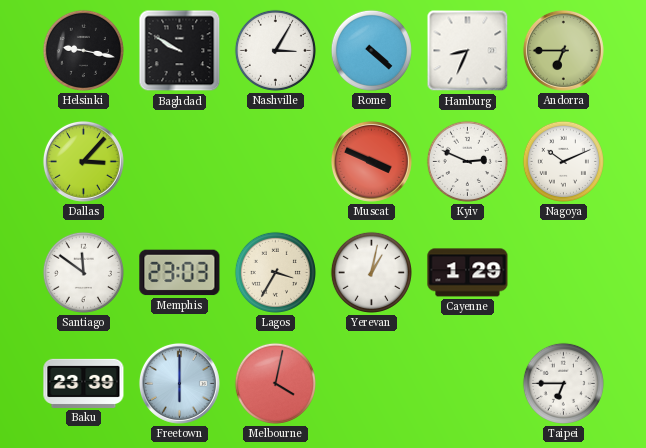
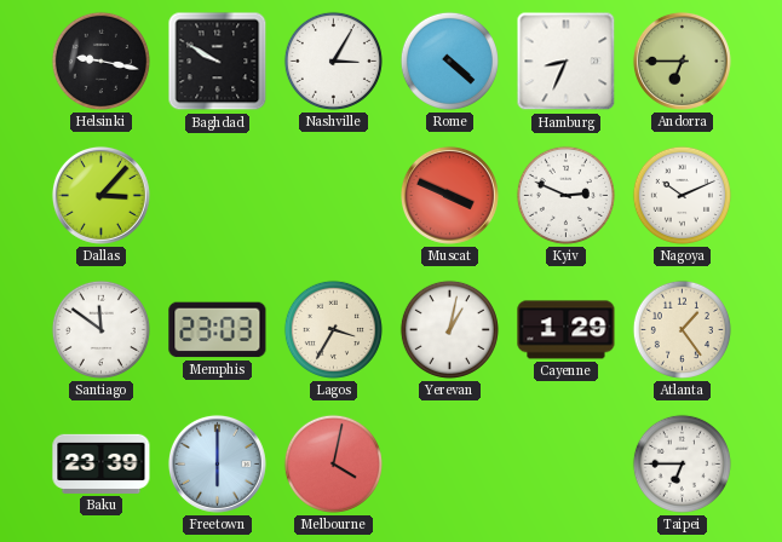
Atlanta: none -> 1:24
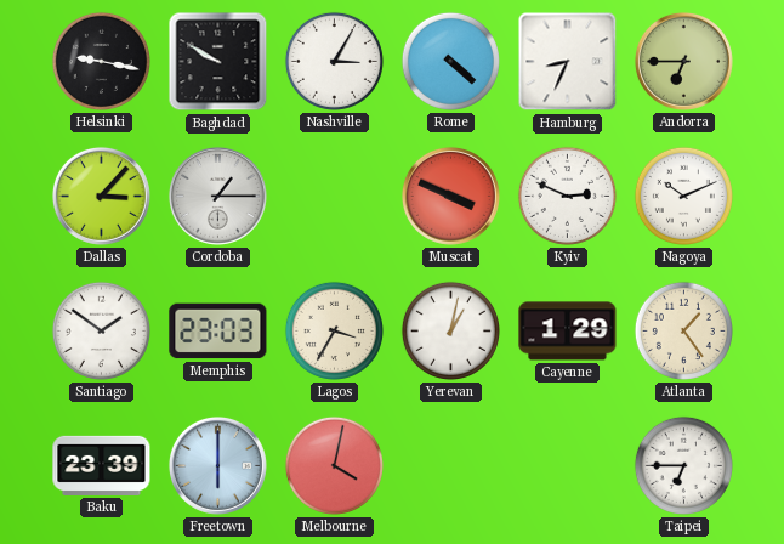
Cordoba: none -> 1:15
Santiago: 11:51 -> 1:51
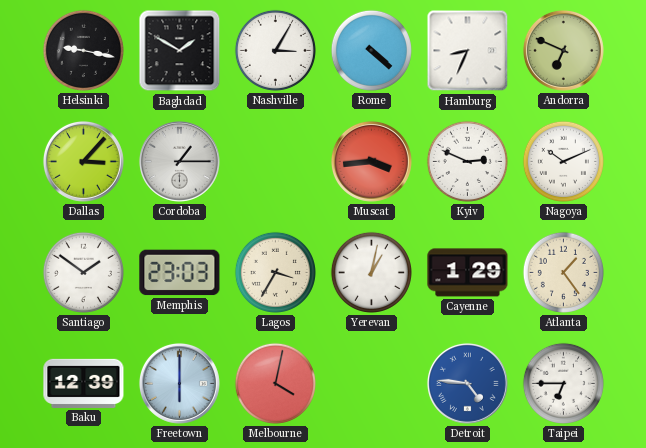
Baghdad: 9:50 -> 1:50
Andorra: 6:45 -> 6:49
Muscat: 3:49 -> 3:44
Baku: 23:39 -> 12:39
Detroit: none -> 4:46
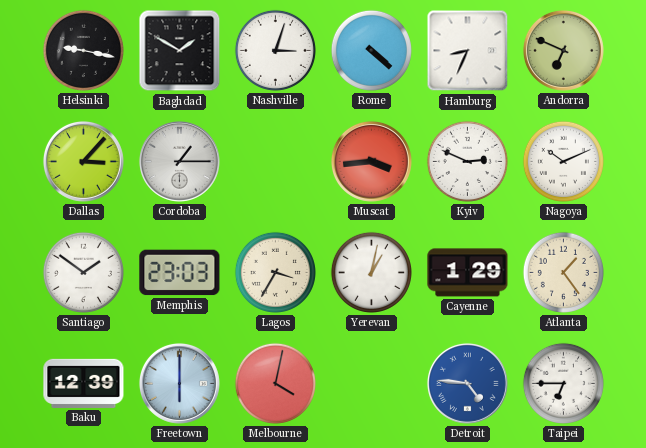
Nashville: 3:05 -> 3:03
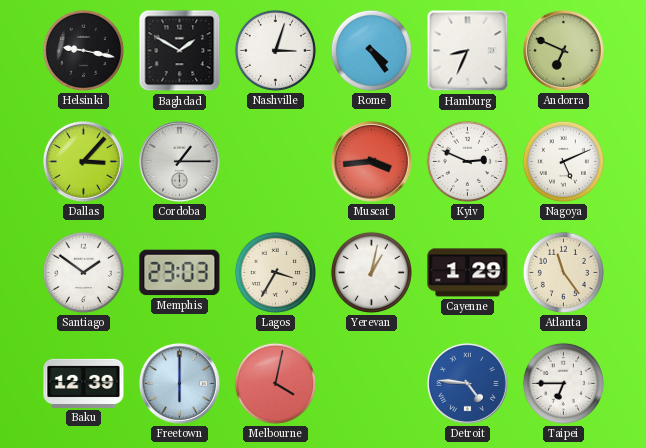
Rome: 4:22 -> 4:24
Nagoya: 10:11 -> 5:11
Atlanta: 1:24 -> 11:24
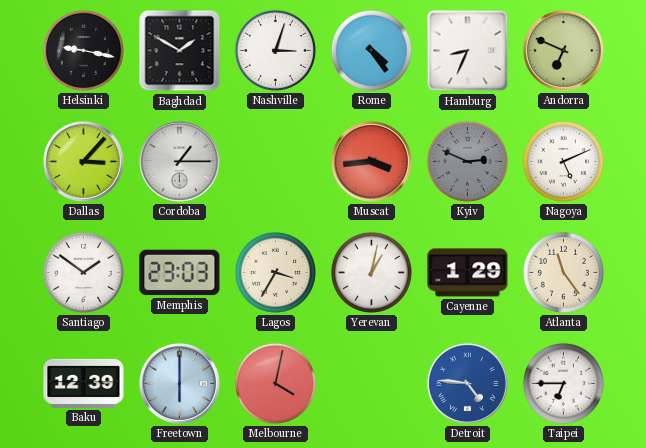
Kyiv dial: white -> grey
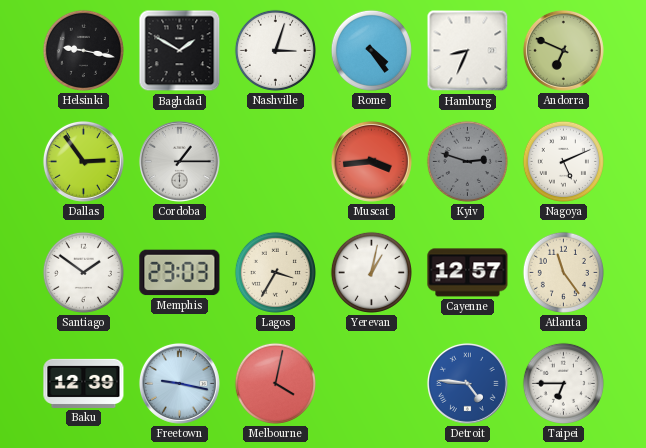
Dallas: 3:07 -> 2:54
Kyiv: 2:49 -> 2:48
Cayenne: 1:29 -> 12:57
Freetown: 6:00 -> 9:17
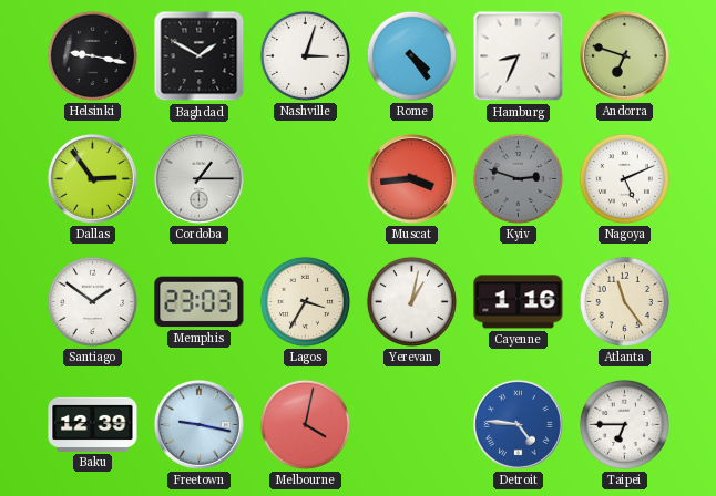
Andorra: 6:49 -> 6:48
Cayenne: 12:57 -> 1:16
